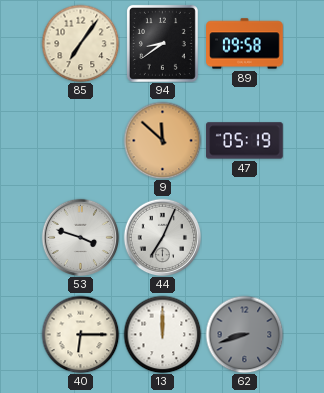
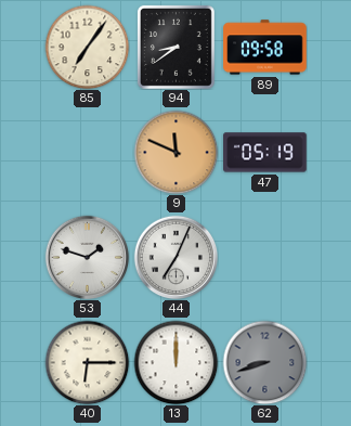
9: 11:52 -> 11:49
53: 3:48 -> 1:48
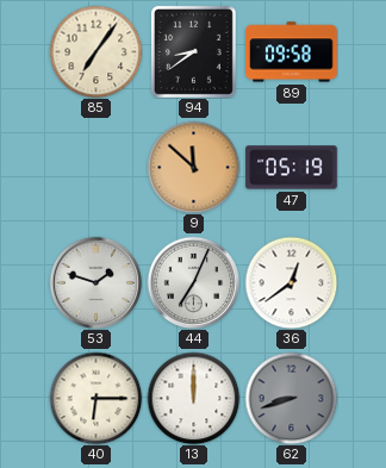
9: 11:49 -> 11:52
36: none -> 12:39
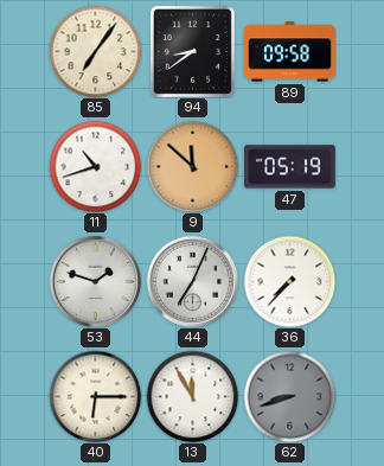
11: none -> 10:42
36: 12:39 -> 7:37
13: 12:00 -> 11:55
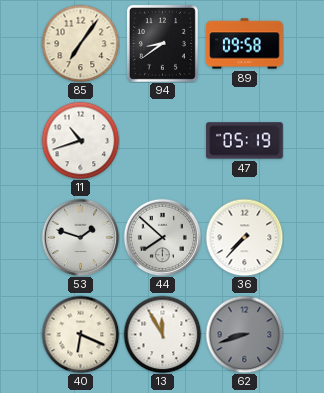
9: 11:52 -> none
44: 7:04 -> 7:52
40: 6:15 -> 6:19
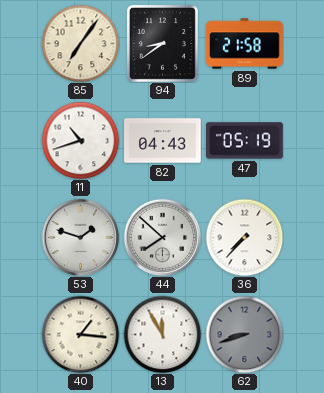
89: 09:58 -> 21:58
82: none -> 04:43
40: 6:19 -> 1:16
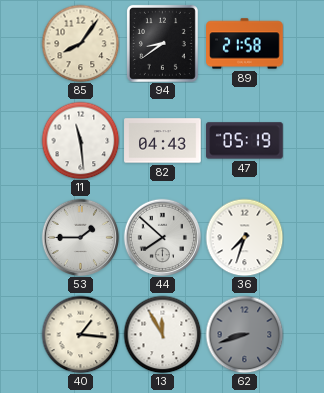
85: 7:06 -> 8:06
11: 10:42 -> 11:29
53: 1:48 -> 1:45
36: 7:37 -> 7:33
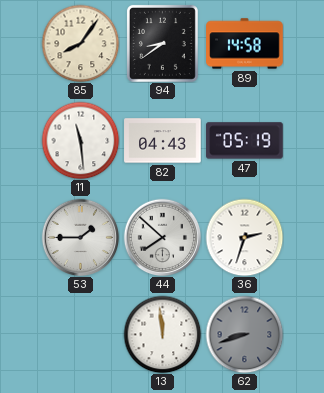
89: 21:58 -> 14:58
36: 7:33 -> 2:33
40: 1:16 -> none
13: 11:55 -> 11:59
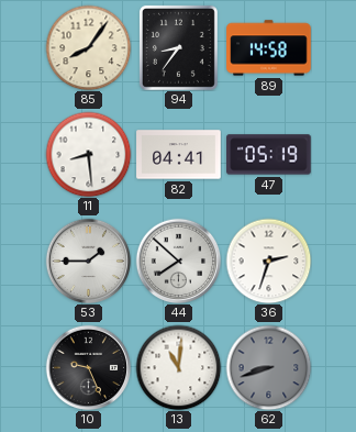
94: 8:39 -> 8:36
11: 11:29 -> 8:29
82: 04:43 -> 04:41
10: none -> 9:26
13: 11:59 -> 11:01
